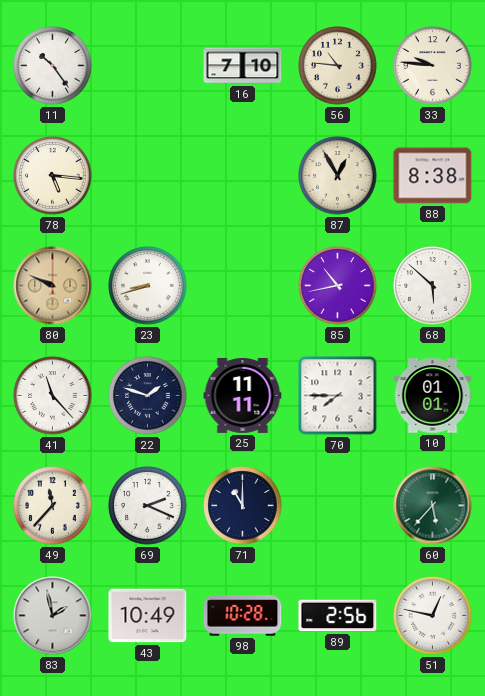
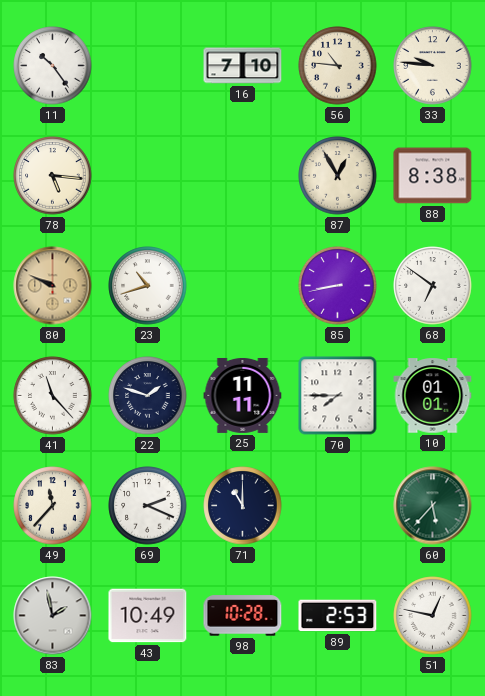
23: 8:42 -> 10:42
85: 10:43 -> 8:43
68: 5:52 -> 6:51
89: 2:56 -> 2:53
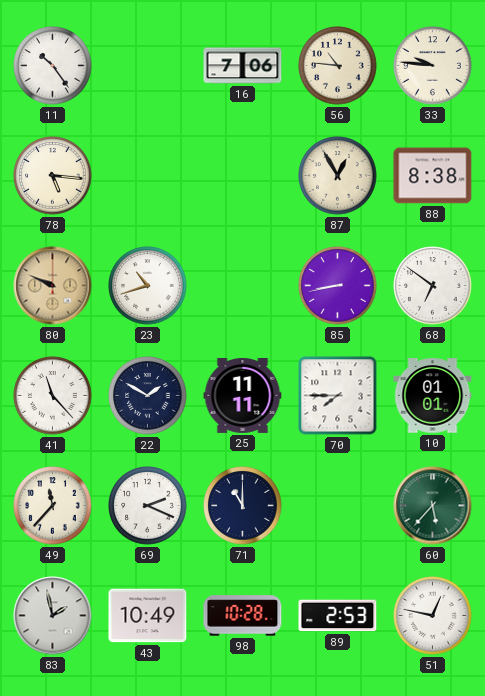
16: 7:10 -> 7:06
22: 1:48 -> 1:50
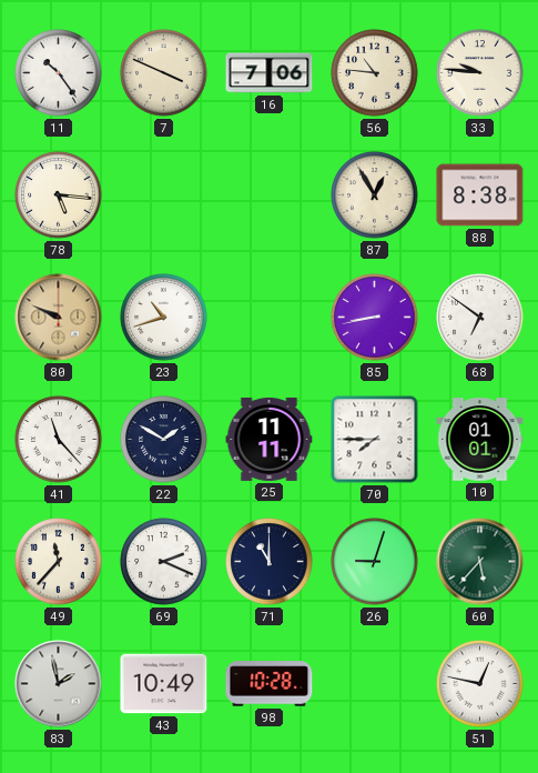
7: none -> 3:49
26: none -> 9:03
89: 2:53 -> none
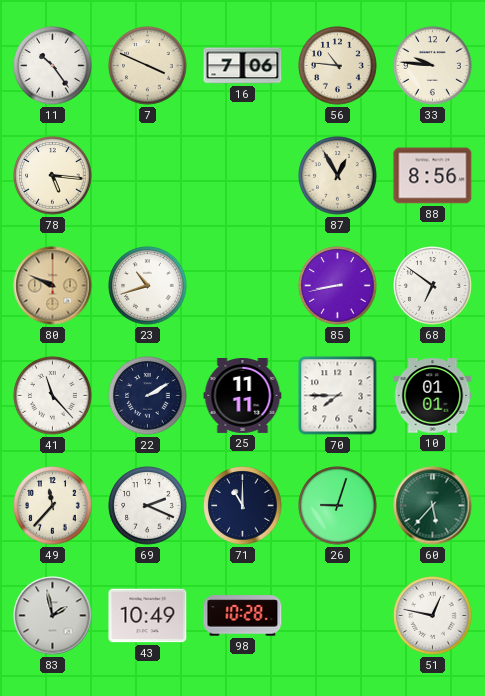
88: 8:38 -> 8:56
22: 1:50 -> 2:10
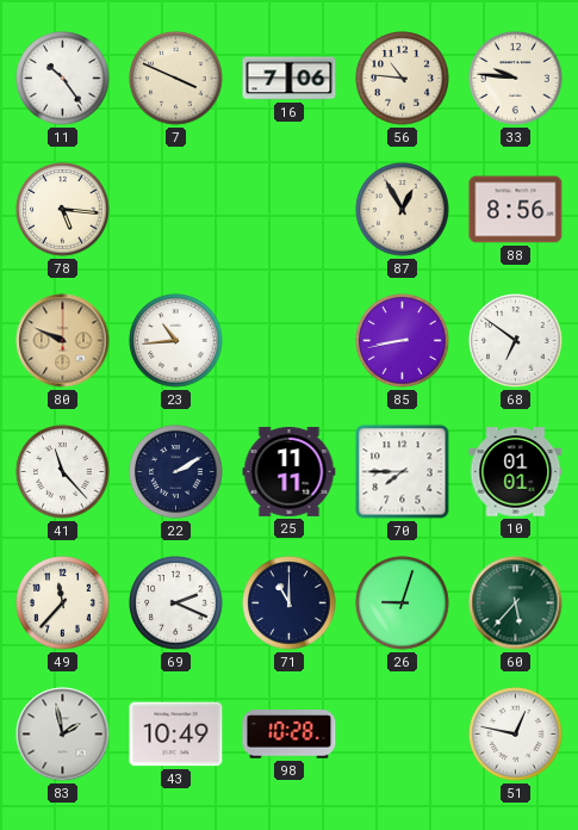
23: 10:42 -> 10:44
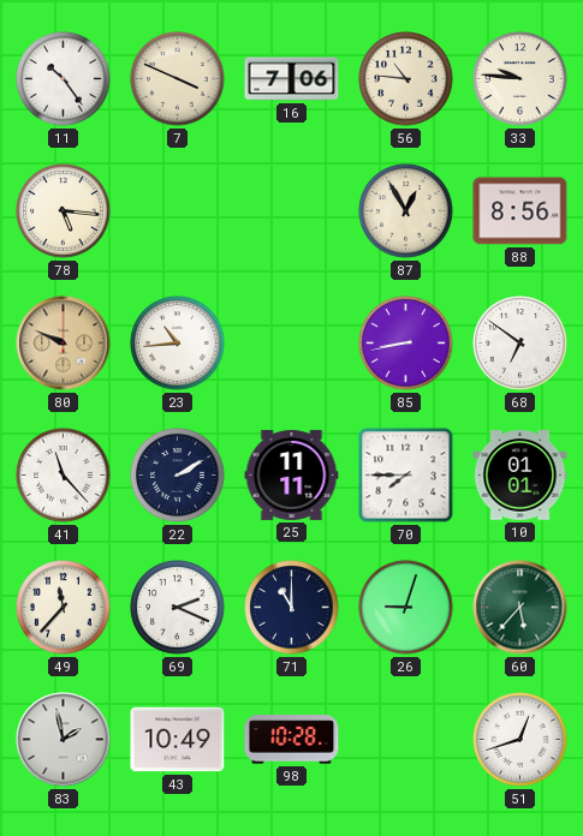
51: 12:47 -> 12:42
